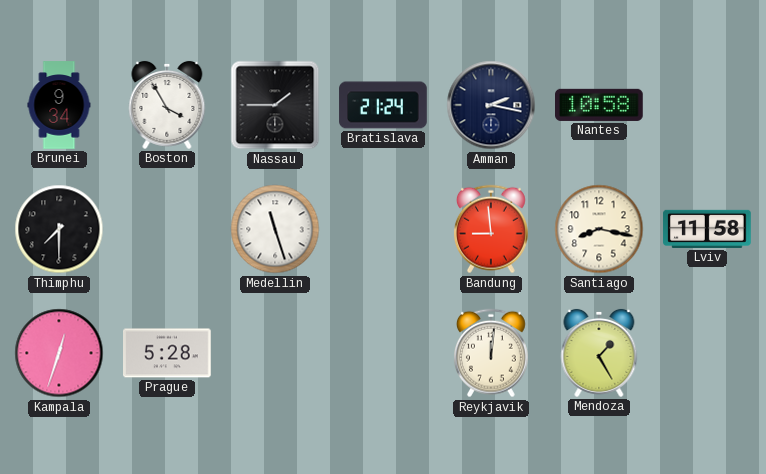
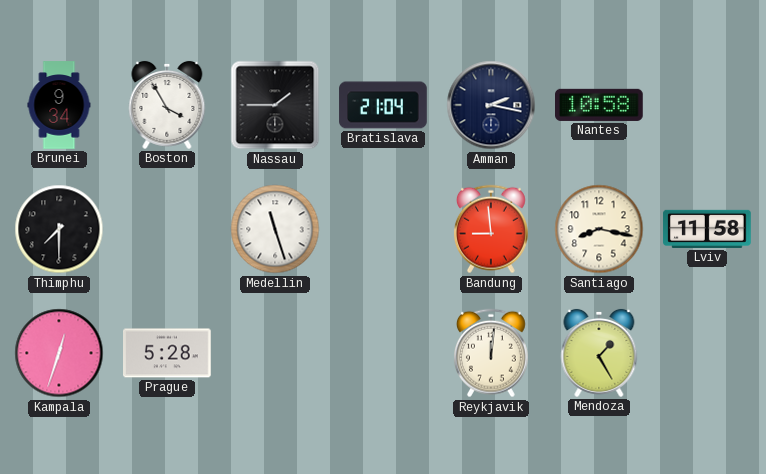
Bratislava: 21:24 -> 21:04
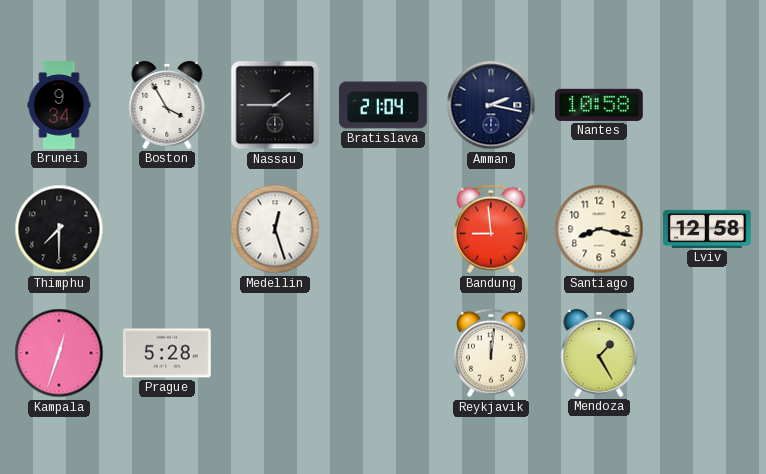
Medellin: 11:27 -> 12:27
Lviv: 11:58 -> 12:58
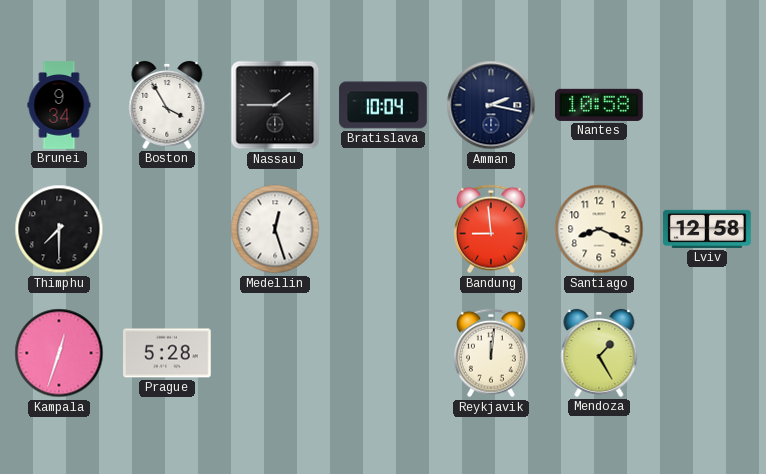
Bratislava: 21:04 -> 10:04
Santiago: 8:17 -> 8:19
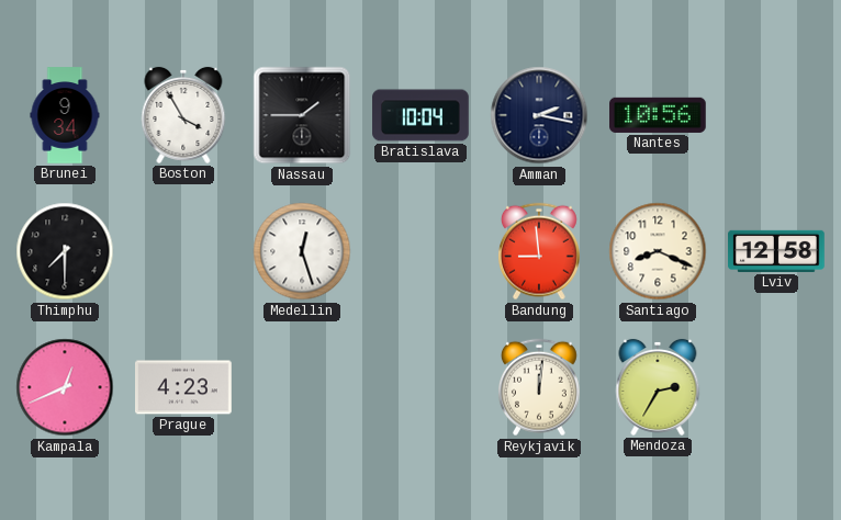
Nantes: 10:58 -> 10:56
Kampala: 12:33 -> 12:41
Prague: 5:28 -> 4:23
Mendoza: 1:25 -> 2:35
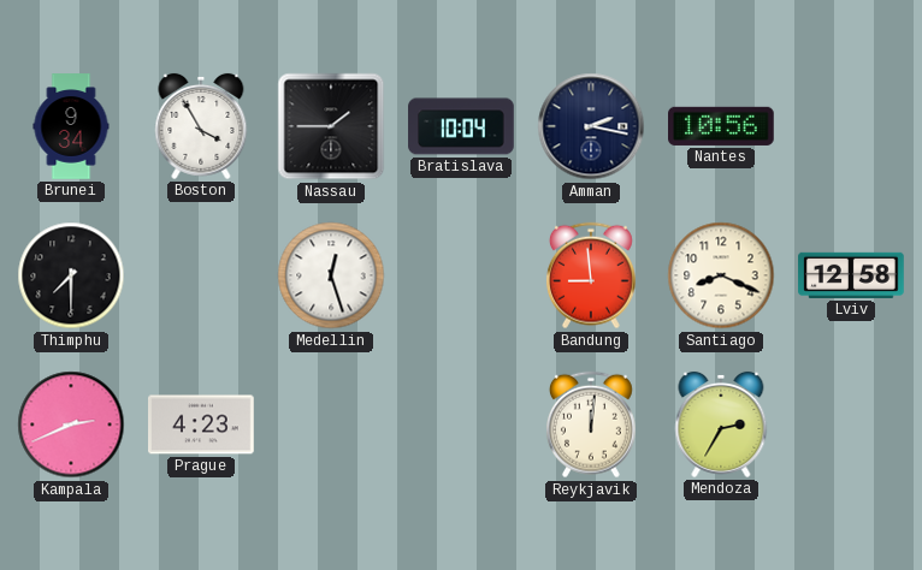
Kampala: 12:41 -> 2:41
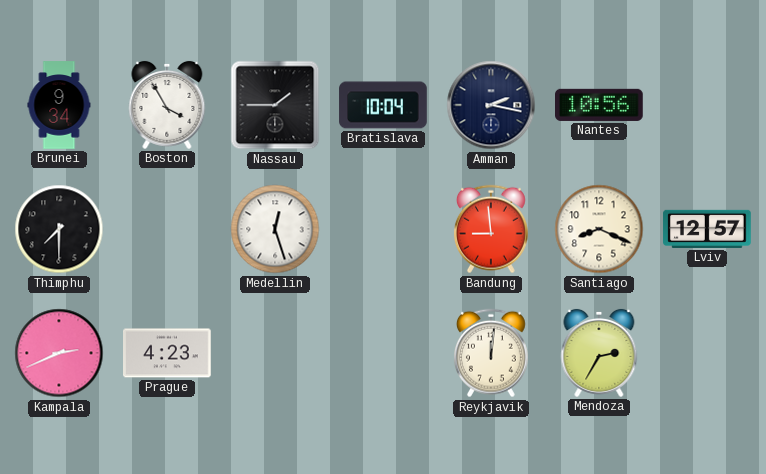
Lviv: 12:58 -> 12:57
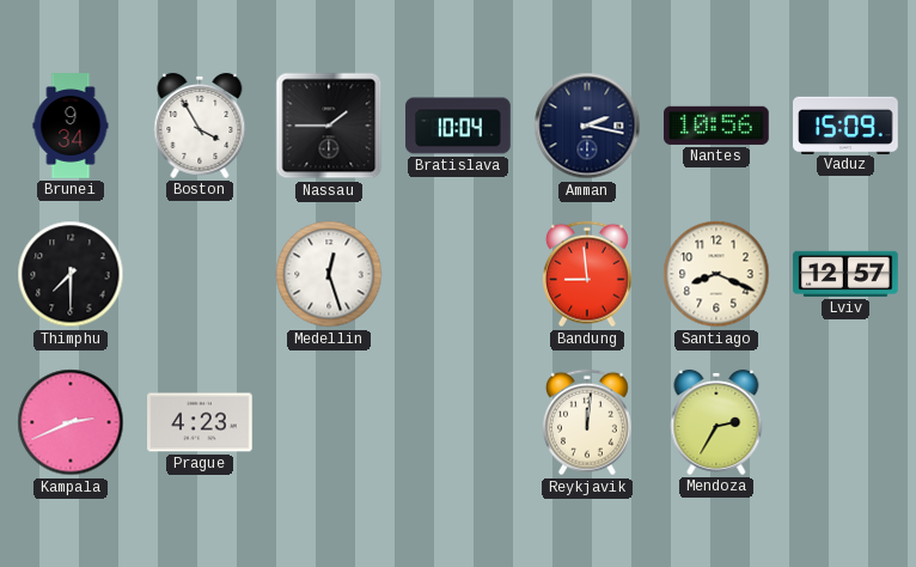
Vaduz: none -> 15:09
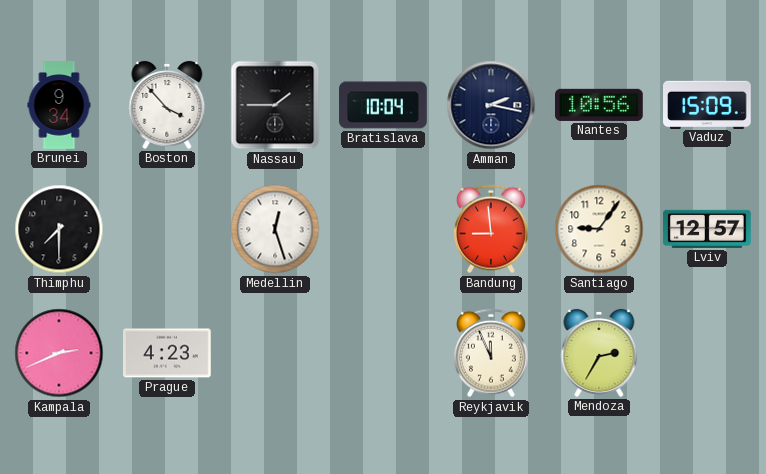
Boston: 3:55 -> 3:53
Santiago: 8:19 -> 9:06
Reykjavik: 12:01 -> 11:56
